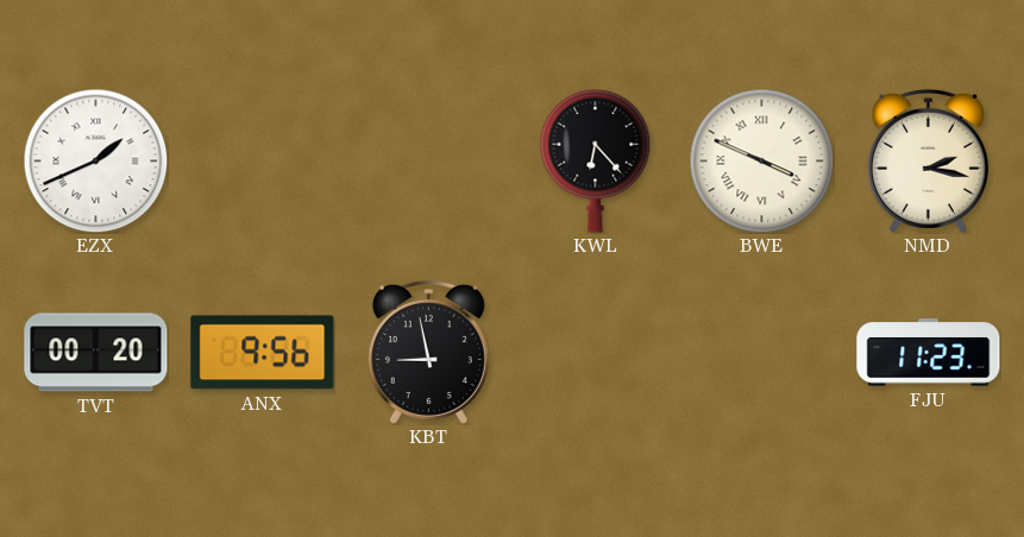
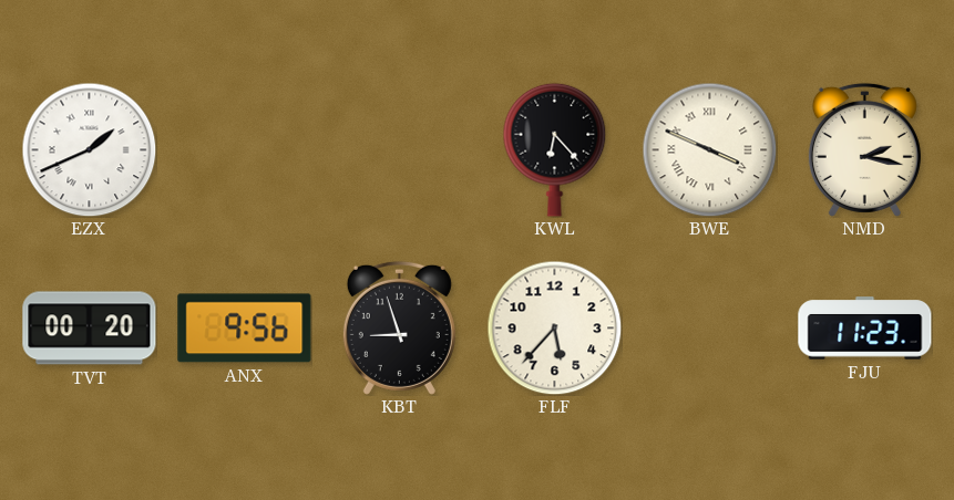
KBT: 8:58 -> 8:57
FLF: none -> 5:37
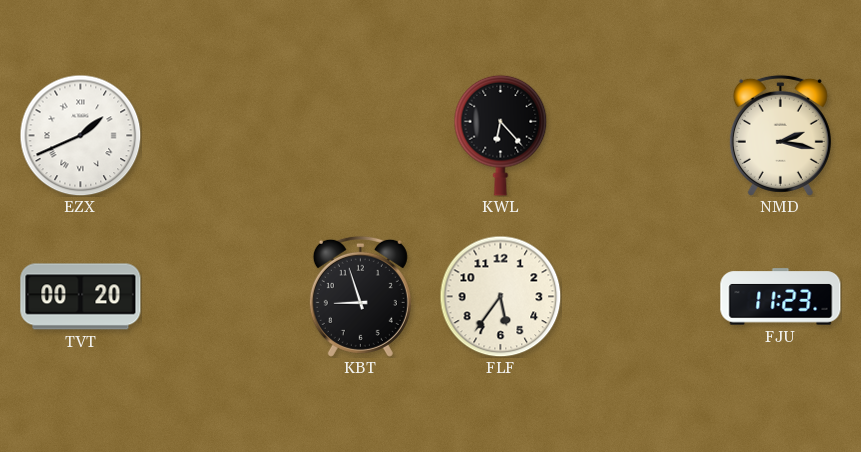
BWE: 3:49 -> none
ANX: 9:56 -> none
FLF: 5:37 -> 5:36
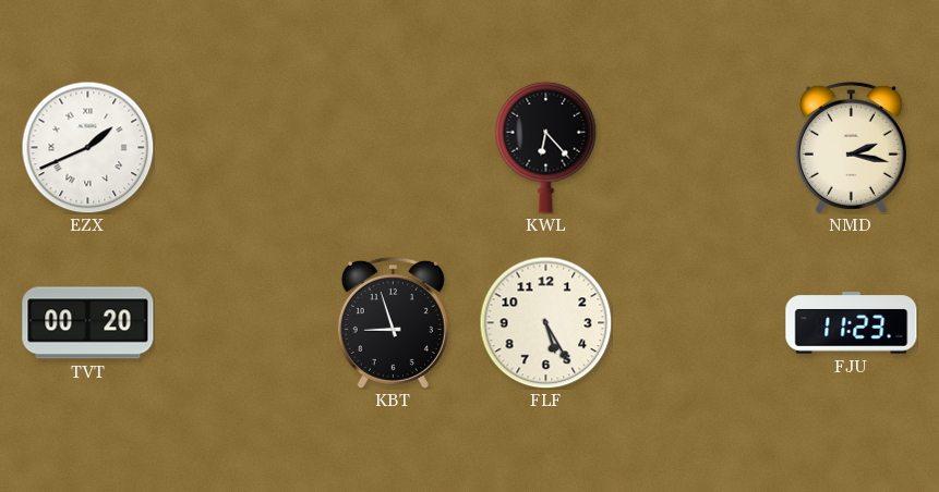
FLF: 5:36 -> 5:25
